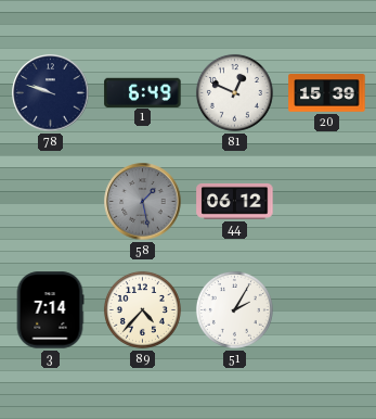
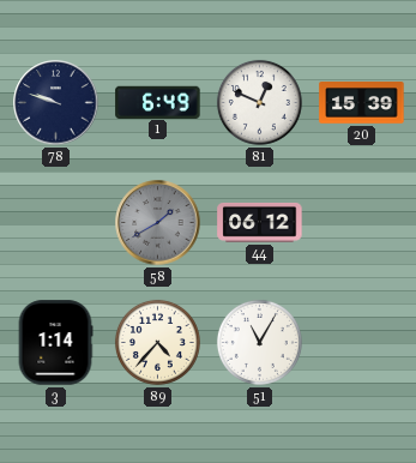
58: 1:28 -> 1:40
3: 7:14 -> 1:14
51: 2:05 -> 11:05
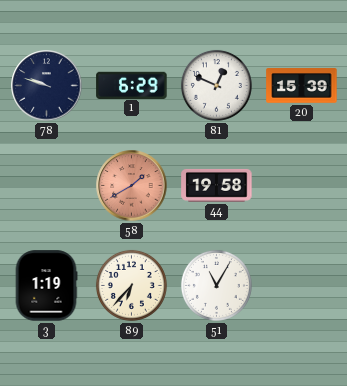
1: 6:49 -> 6:29
58 dial: grey -> salmon
44: 06:12 -> 19:58
3: 1:14 -> 1:19
89: 4:37 -> 6:37
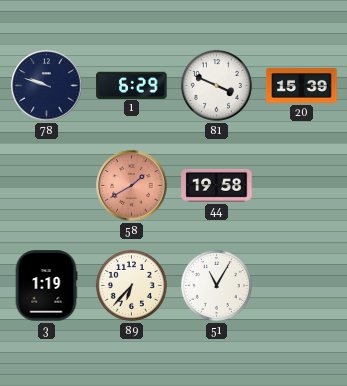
81: 12:49 -> 3:49
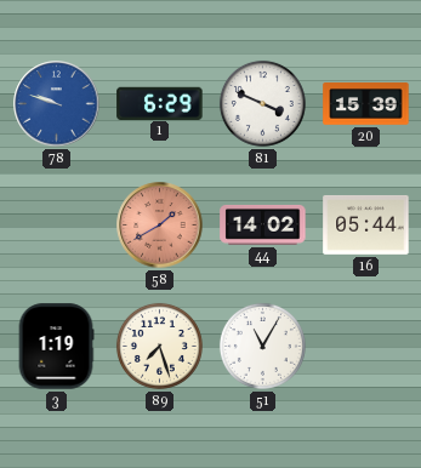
78 dial: navy -> blue
44: 19:58 -> 14:02
16: none -> 05:44
89: 6:37 -> 7:27
